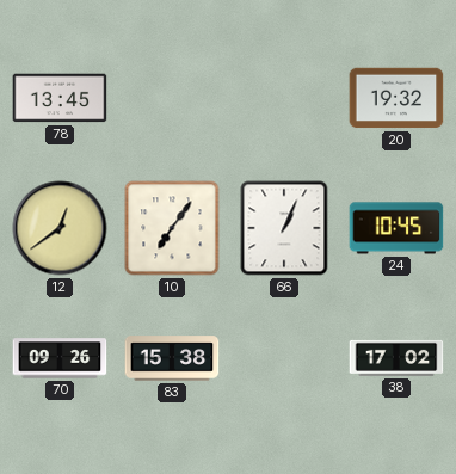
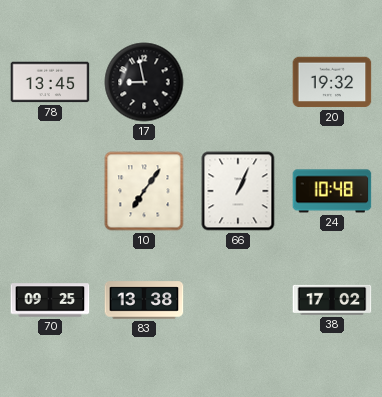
17: none -> 8:58
12: 12:39 -> none
24: 10:45 -> 10:48
70: 09:26 -> 09:25
83: 15:38 -> 13:38
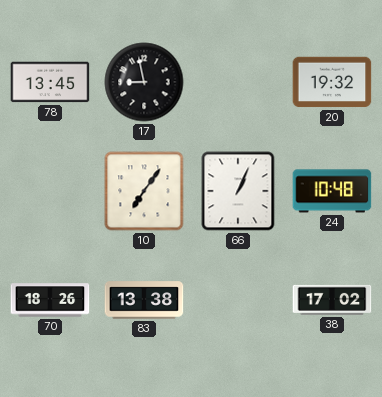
70: 09:25 -> 18:26
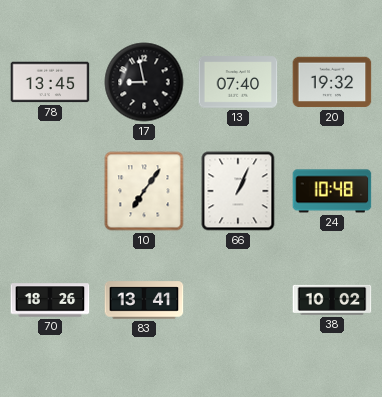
13: none -> 07:40
83: 13:38 -> 13:41
38: 17:02 -> 10:02
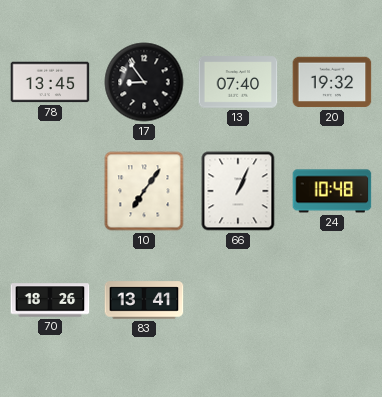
17: 8:58 -> 8:54
38: 10:02 -> none
